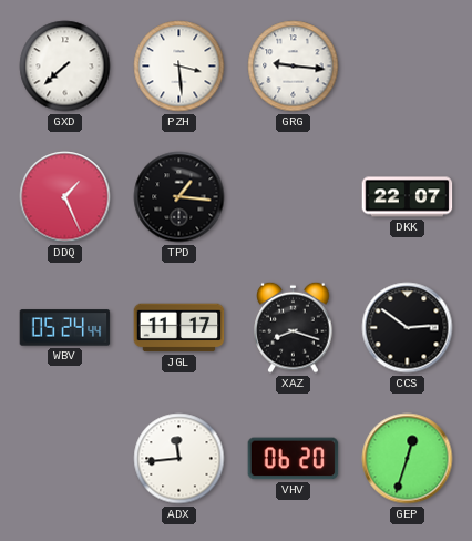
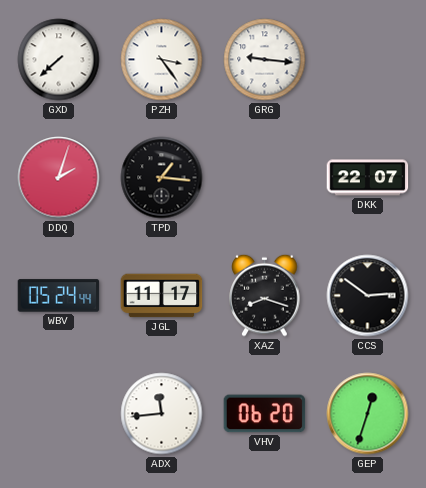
PZH: 3:29 -> 3:24
DDQ: 1:26 -> 2:03
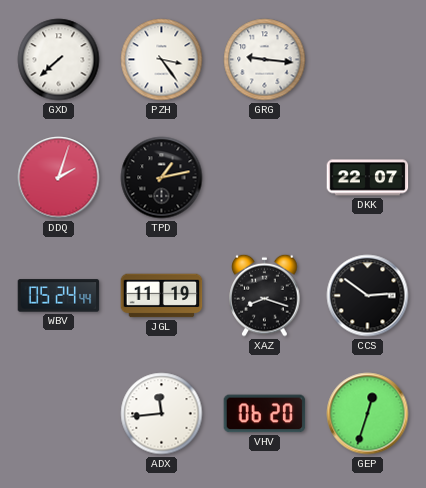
TPD: 1:16 -> 1:13
JGL: 11:17 -> 11:19
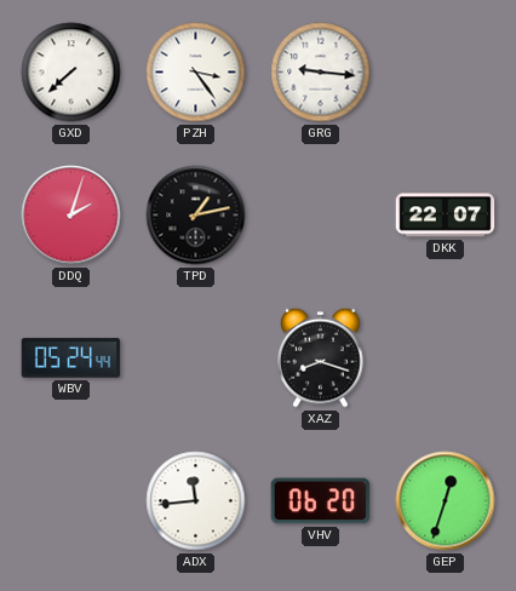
JGL: 11:19 -> none
CCS: 2:51 -> none
